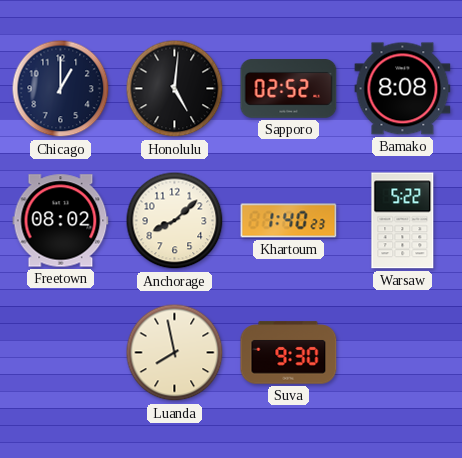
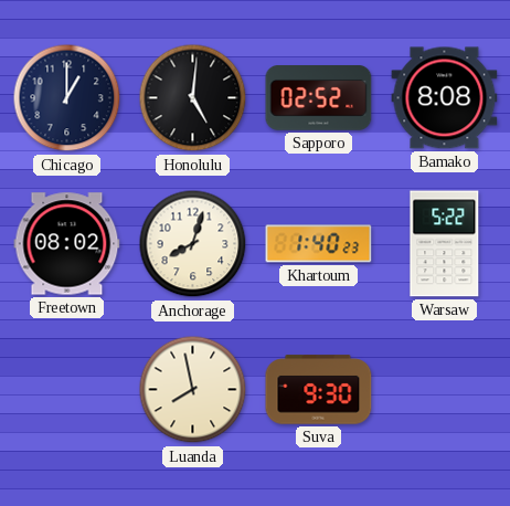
Anchorage: 8:08 -> 8:03
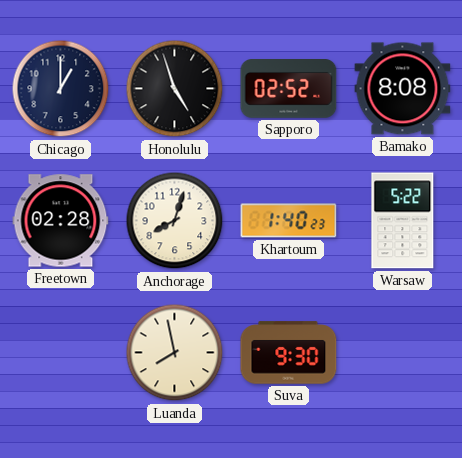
Honolulu: 5:01 -> 4:57
Freetown: 08:02 -> 02:28
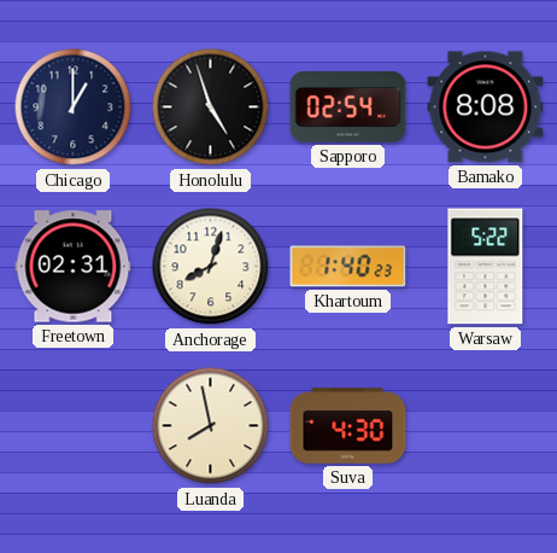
Sapporo: 02:52 -> 02:54
Freetown: 02:28 -> 02:31
Suva: 9:30 -> 4:30
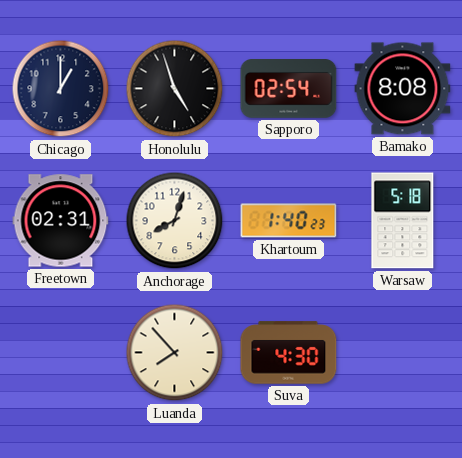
Warsaw: 5:22 -> 5:18
Luanda: 7:58 -> 7:53
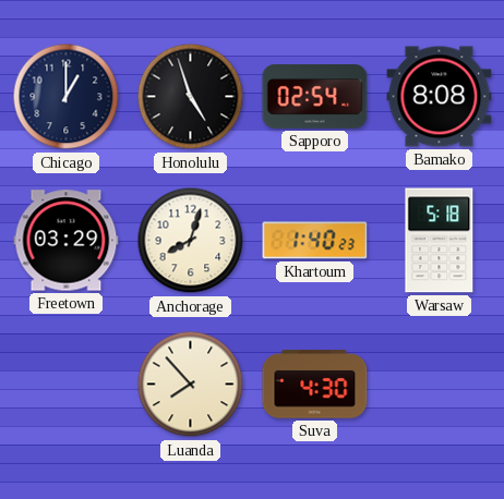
Freetown: 02:31 -> 03:29
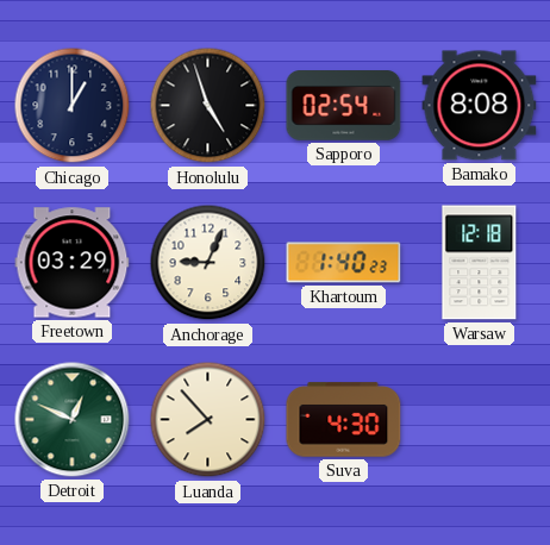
Anchorage: 8:03 -> 9:04
Warsaw: 5:18 -> 12:18
Detroit: none -> 12:49
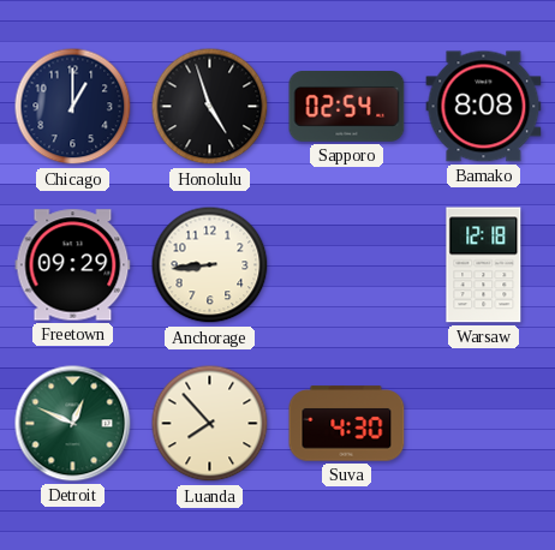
Freetown: 03:29 -> 09:29
Anchorage: 9:04 -> 8:44
Khartoum: 1:40 -> none
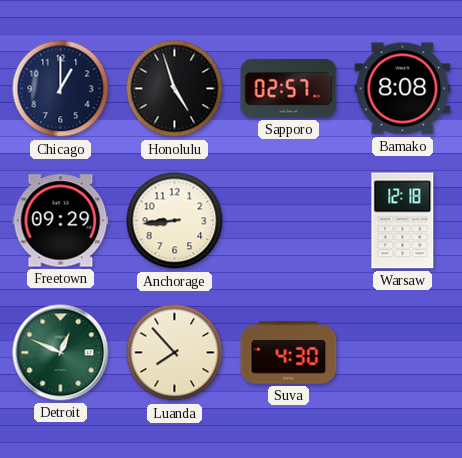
Sapporo: 02:54 -> 02:57
